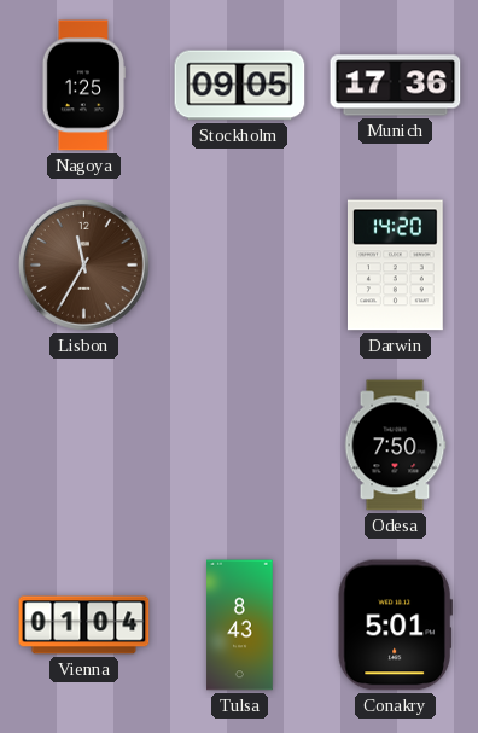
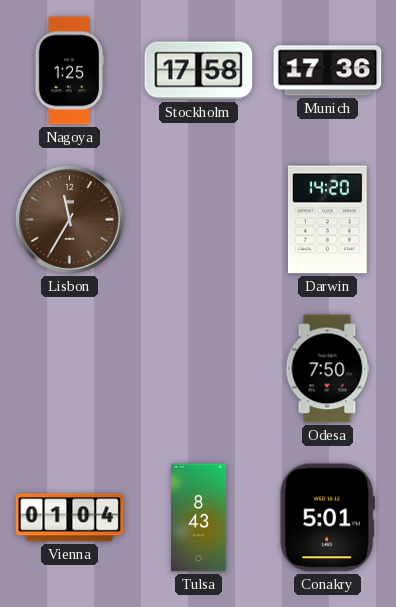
Stockholm: 09:05 -> 17:58
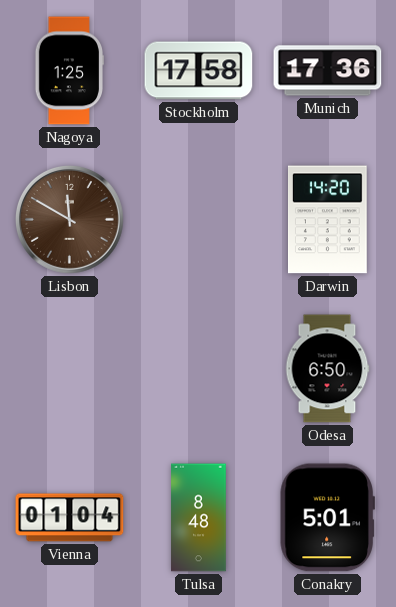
Lisbon: 11:35 -> 11:50
Odesa: 7:50 -> 6:50
Tulsa: 8:43 -> 8:48
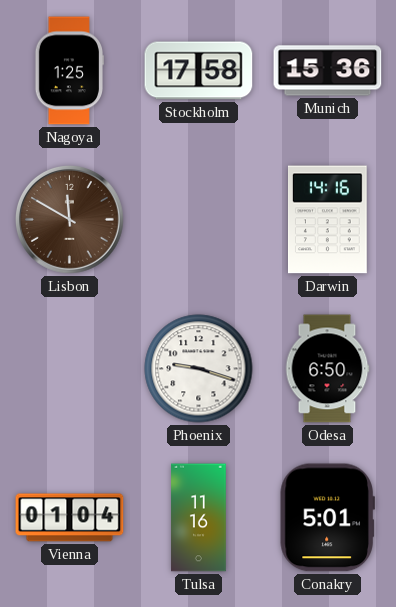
Munich: 17:36 -> 15:36
Darwin: 14:20 -> 14:16
Phoenix: none -> 9:18
Tulsa: 8:48 -> 11:16
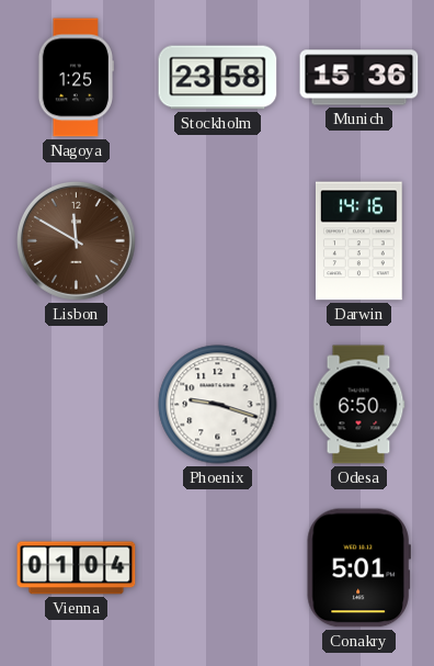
Stockholm: 17:58 -> 23:58
Tulsa: 11:16 -> none
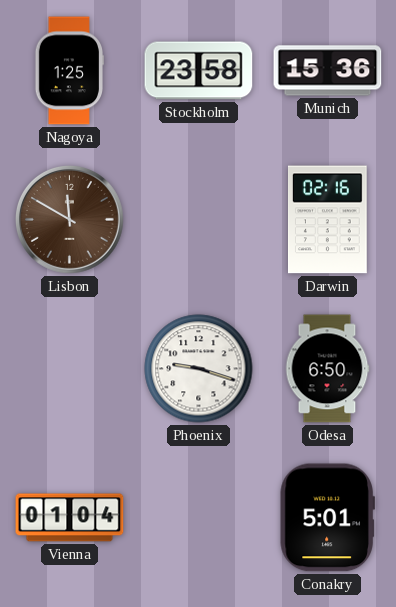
Darwin: 14:16 -> 02:16
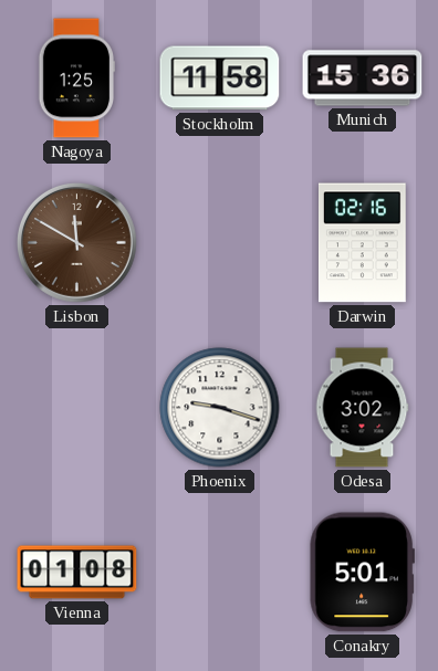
Stockholm: 23:58 -> 11:58
Odesa: 6:50 -> 3:02
Vienna: 01:04 -> 01:08
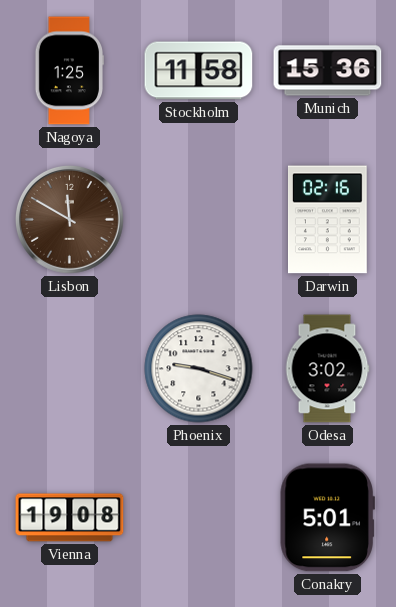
Vienna: 01:08 -> 19:08
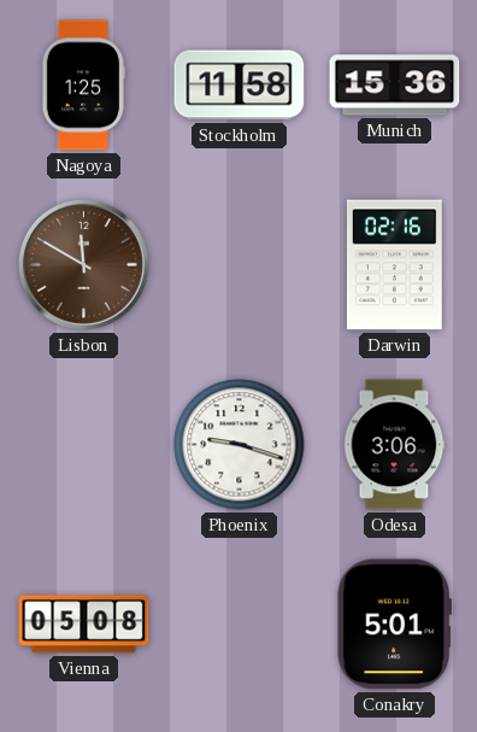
Odesa: 3:02 -> 3:06
Vienna: 19:08 -> 05:08
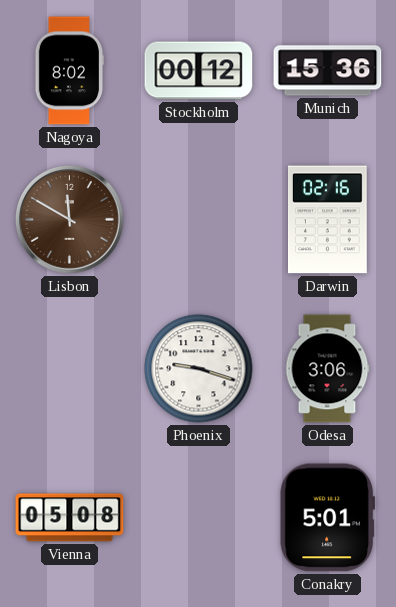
Nagoya: 1:25 -> 8:02
Stockholm: 11:58 -> 00:12
